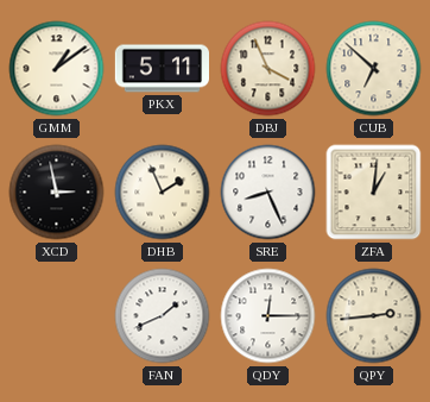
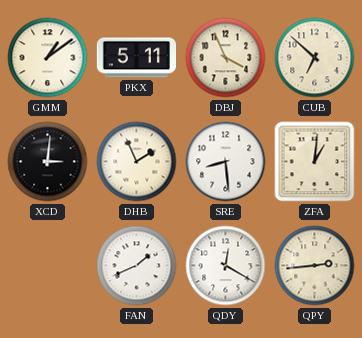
XCD: 2:58 -> 3:01
SRE: 8:26 -> 8:29
QDY: 12:15 -> 12:20
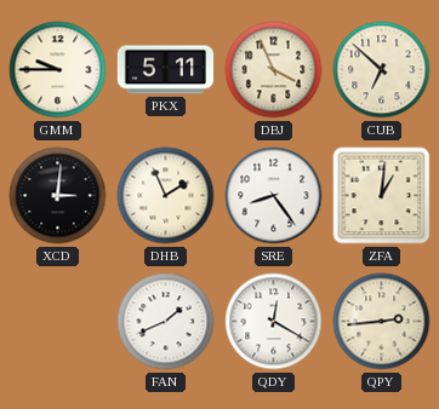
GMM: 1:09 -> 9:45
SRE: 8:29 -> 8:24
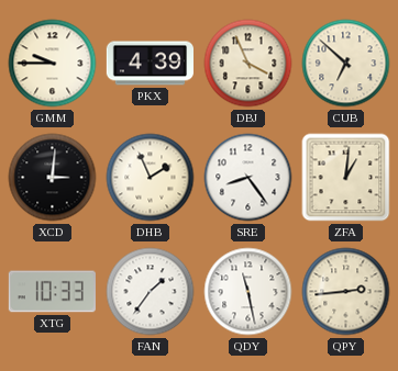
PKX: 5:11 -> 4:39
XTG: none -> 10:33
FAN: 1:41 -> 1:36
QDY: 12:20 -> 11:28
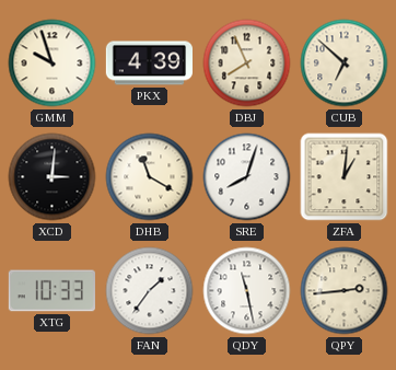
GMM: 9:45 -> 9:57
DBJ: 3:56 -> 7:56
DHB: 1:56 -> 11:20
SRE: 8:24 -> 8:03
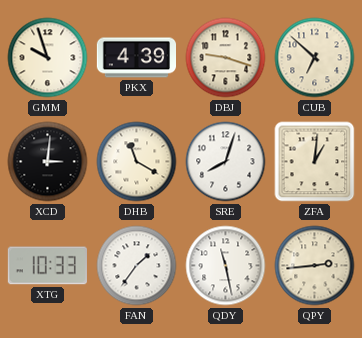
DBJ: 7:56 -> 9:18
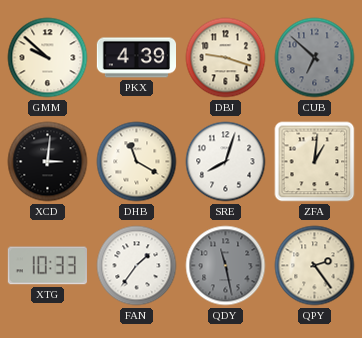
GMM: 9:57 -> 9:52
CUB dial: cream -> grey
QDY dial: white -> grey
QPY: 2:44 -> 2:24
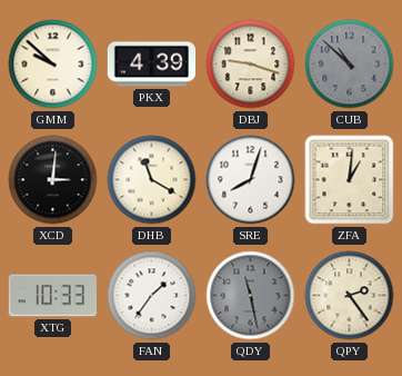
CUB: 6:52 -> 10:52
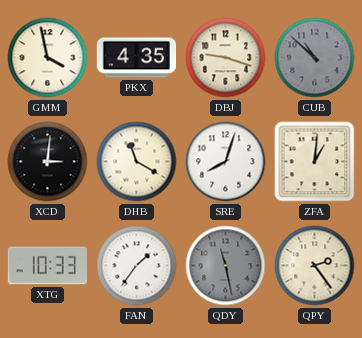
GMM: 9:52 -> 3:58
PKX: 4:39 -> 4:35
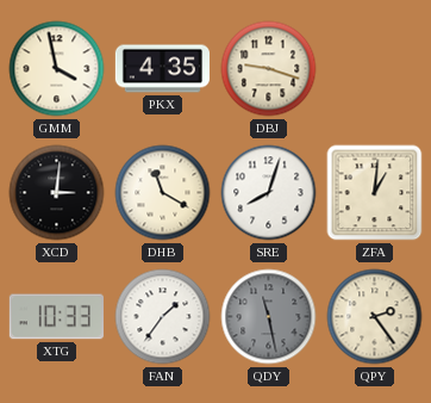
CUB: 10:52 -> none
